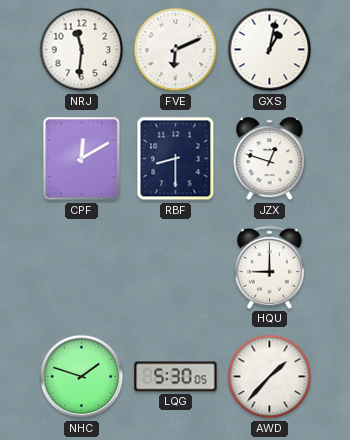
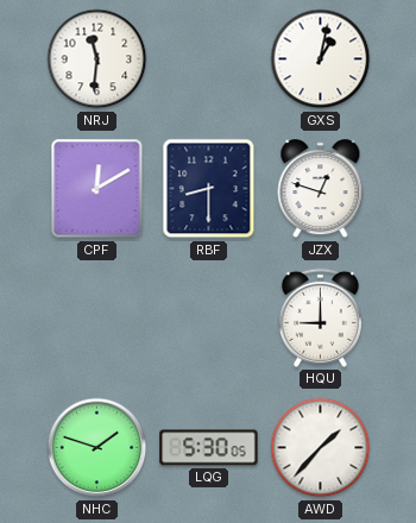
FVE: 6:11 -> none
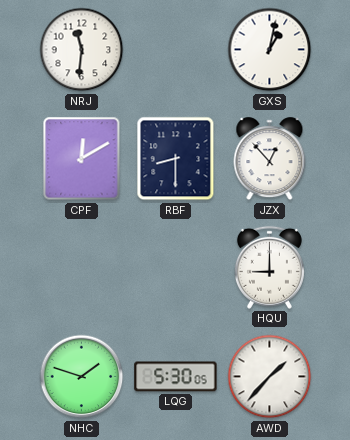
JZX: 12:48 -> 12:53
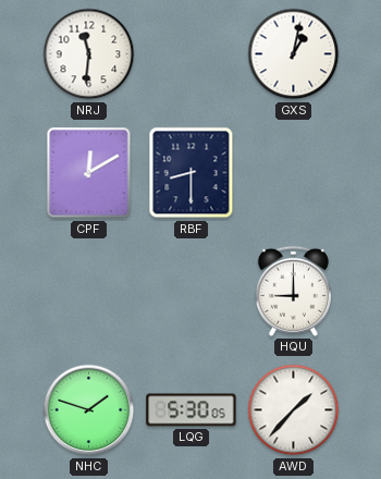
JZX: 12:53 -> none
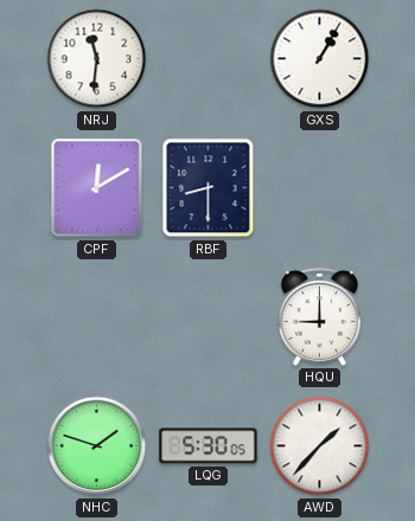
GXS: 1:02 -> 1:05
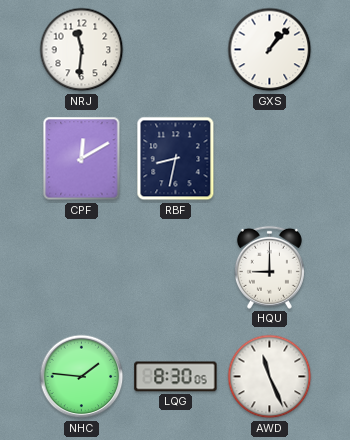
GXS: 1:05 -> 1:07
RBF: 8:30 -> 8:32
NHC: 1:48 -> 1:46
LQG: 5:30 -> 8:30
AWD: 1:37 -> 11:26
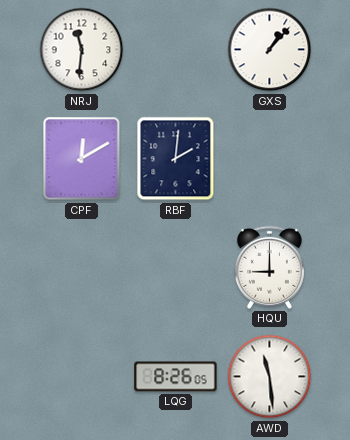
RBF: 8:32 -> 2:01
NHC: 1:46 -> none
LQG: 8:30 -> 8:26
AWD: 11:26 -> 11:29
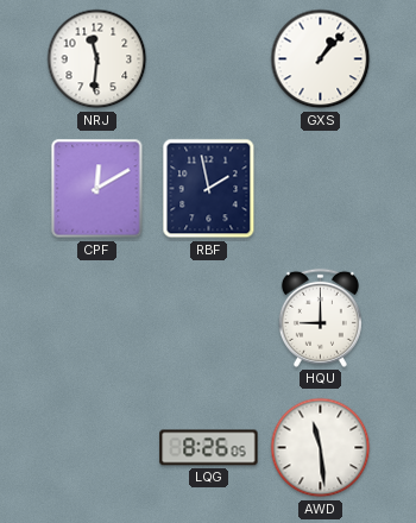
RBF: 2:01 -> 1:58
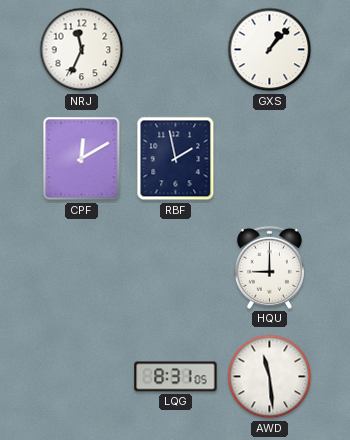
NRJ: 11:31 -> 11:34
LQG: 8:26 -> 8:31
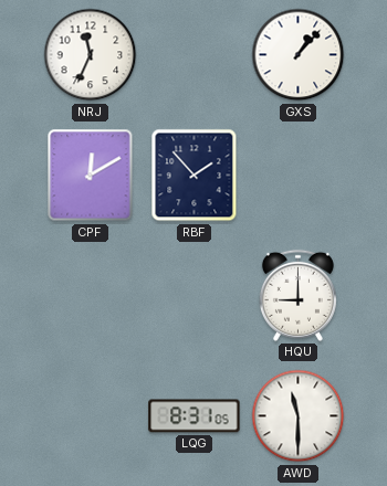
RBF: 1:58 -> 1:53
AWD: 11:29 -> 11:30
